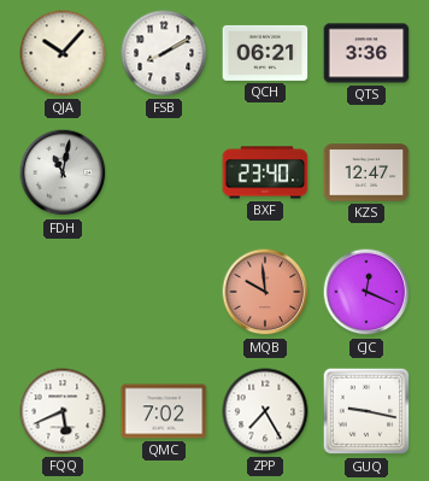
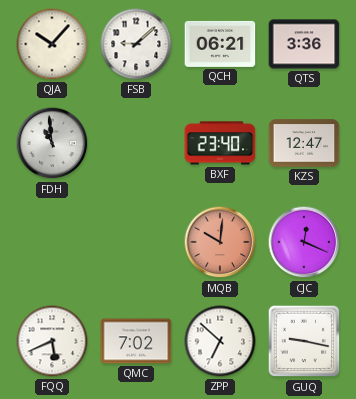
FSB: 8:10 -> 9:08
FDH: 11:02 -> 10:59
MQB: 9:59 -> 10:01
ZPP: 7:25 -> 6:52
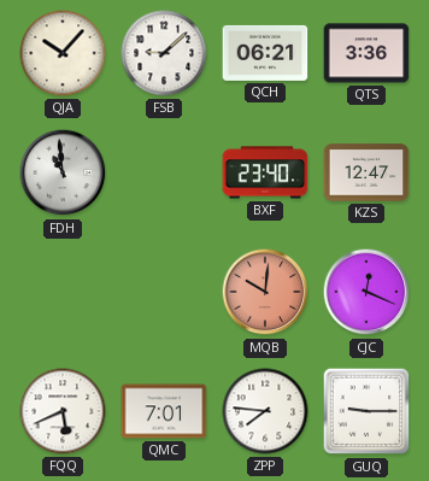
QMC: 7:02 -> 7:01
ZPP: 6:52 -> 7:46
GUQ: 9:17 -> 9:15
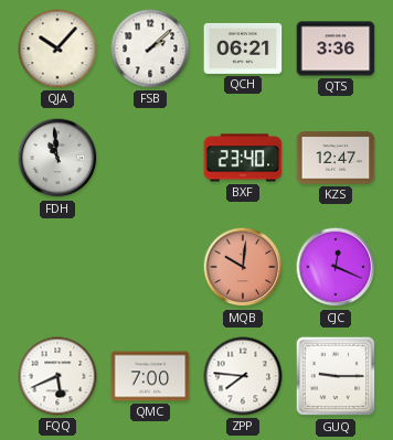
FSB: 9:08 -> 2:08
QMC: 7:01 -> 7:00
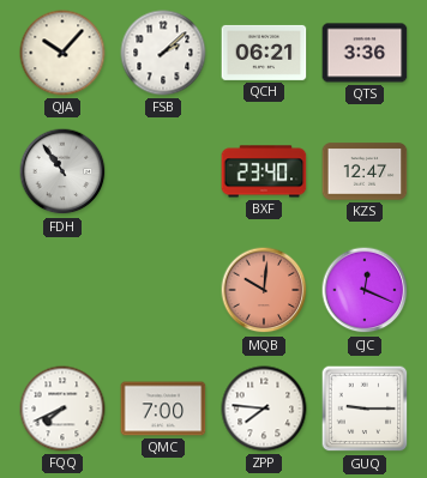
FDH: 10:59 -> 10:54
FQQ: 5:41 -> 7:41
